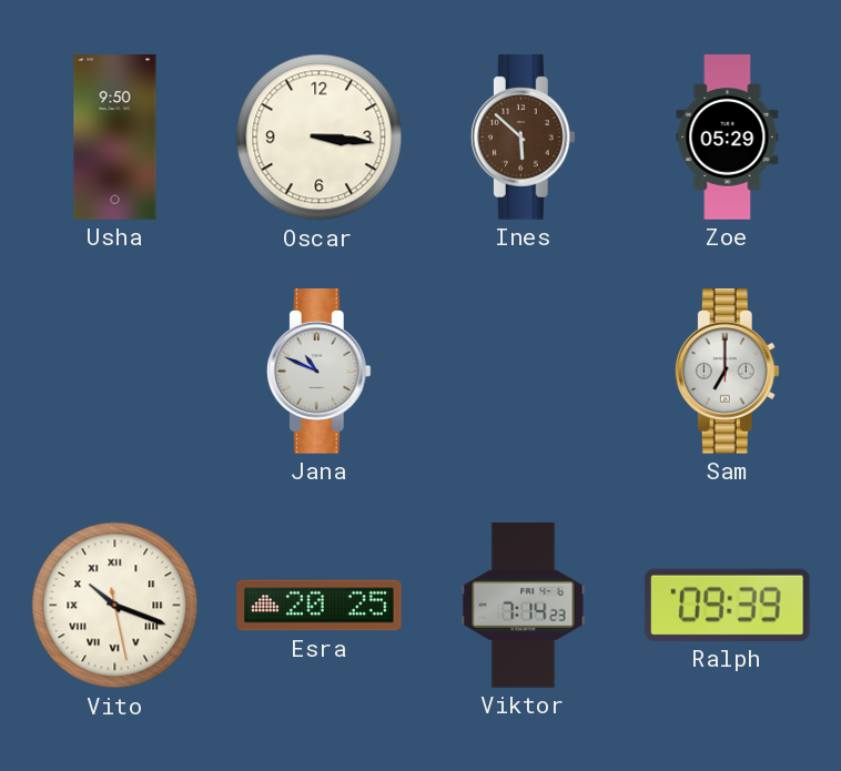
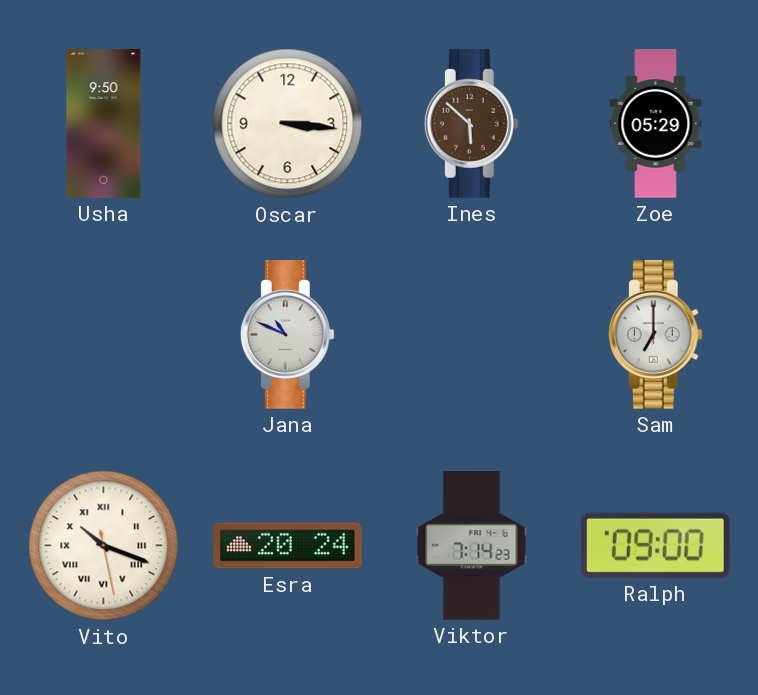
Esra: 20:25 -> 20:24
Ralph: 09:39 -> 09:00
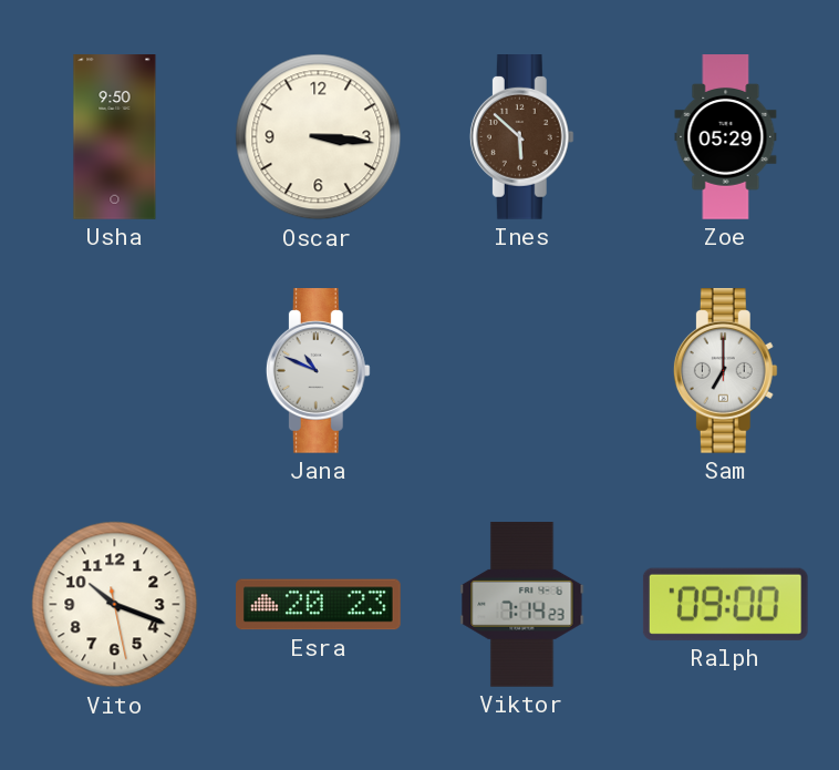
Vito numerals: Roman -> Arabic
Esra: 20:24 -> 20:23
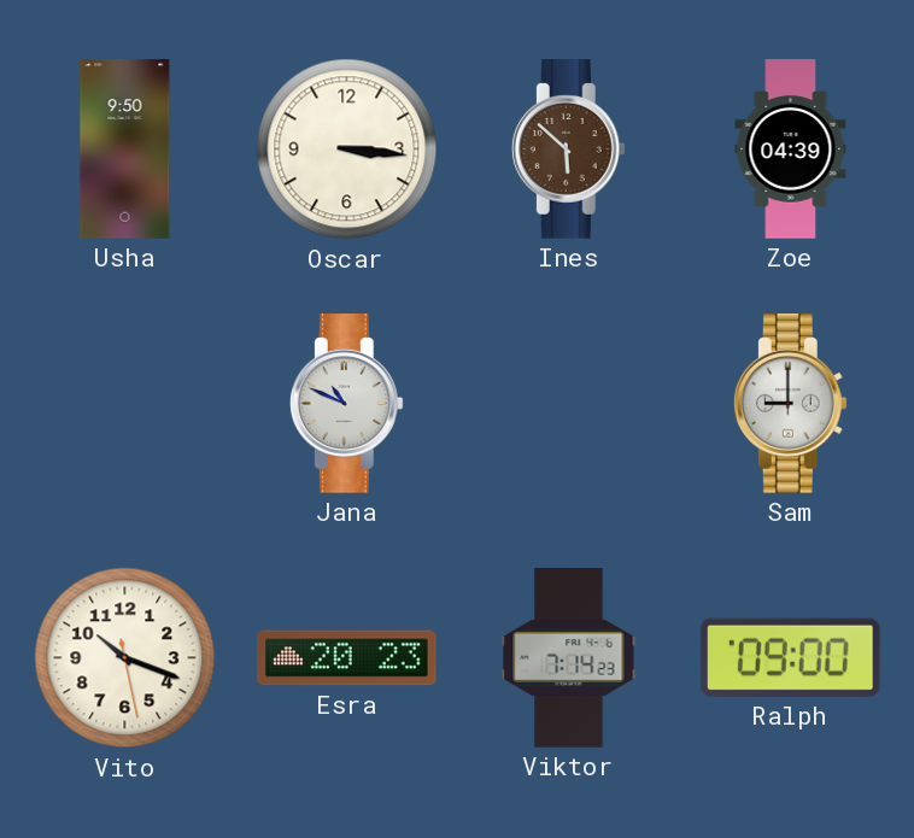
Zoe: 05:29 -> 04:39
Sam: 7:00 -> 9:00
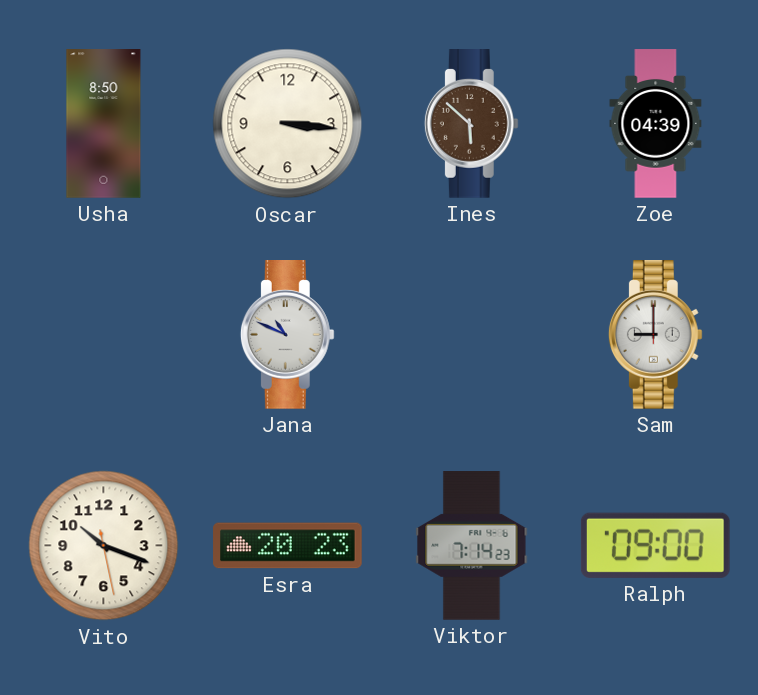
Usha: 9:50 -> 8:50
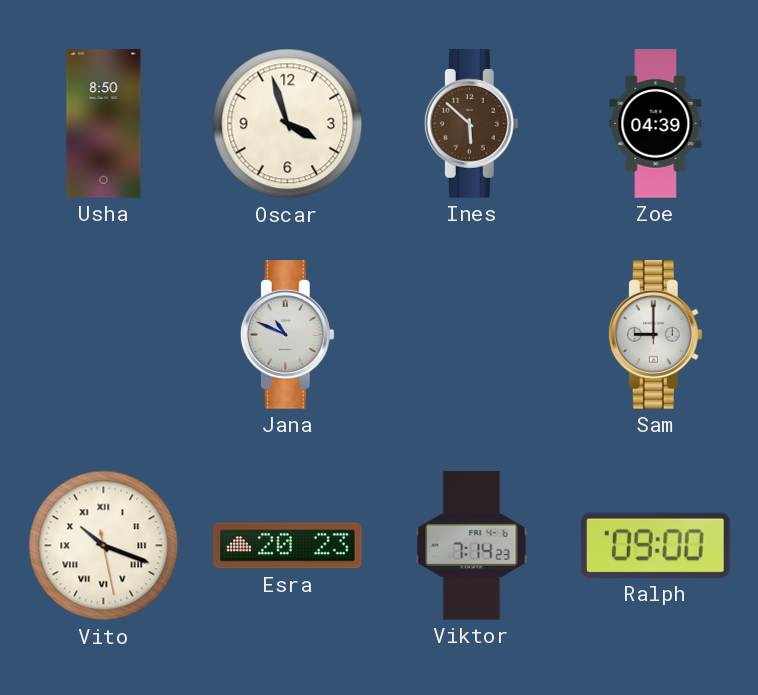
Oscar: 3:16 -> 3:57
Vito numerals: Arabic -> Roman
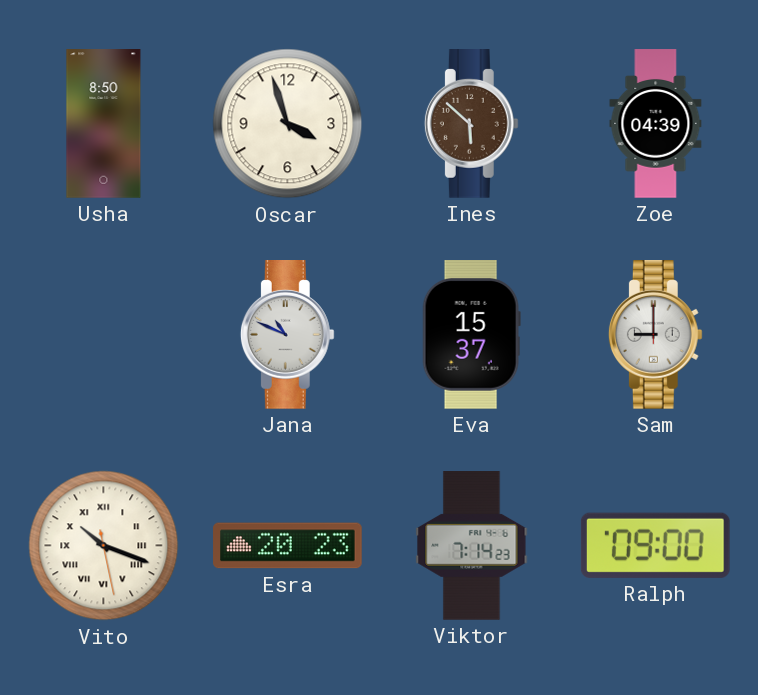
Eva: none -> 15:37
